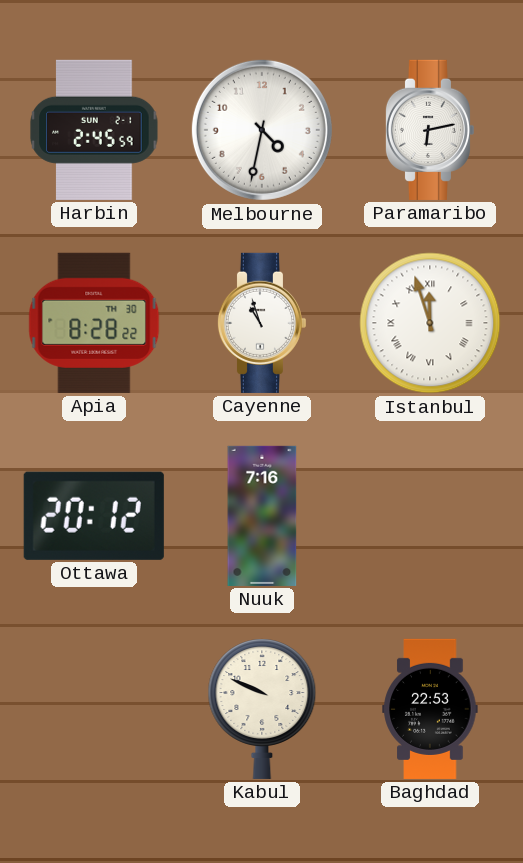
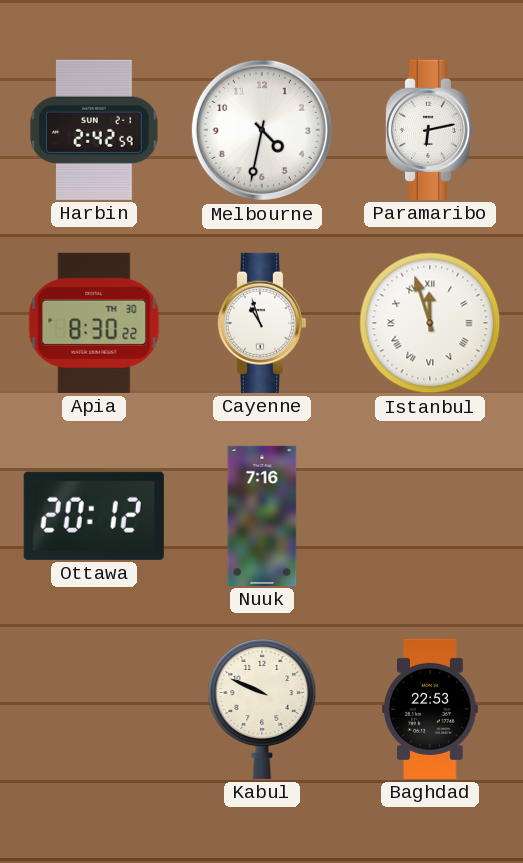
Harbin: 2:45 -> 2:42
Apia: 8:28 -> 8:30
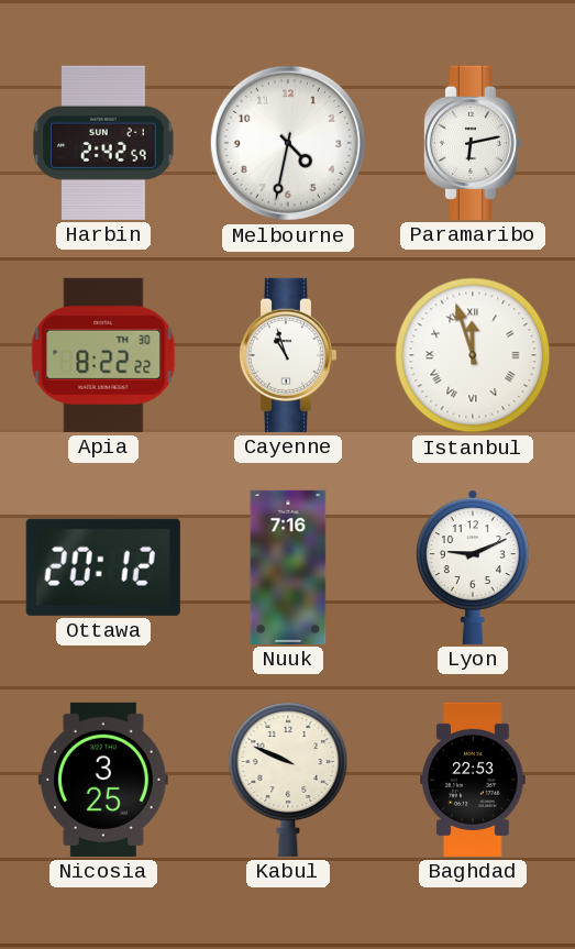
Apia: 8:30 -> 8:22
Lyon: none -> 9:11
Nicosia: none -> 3:25
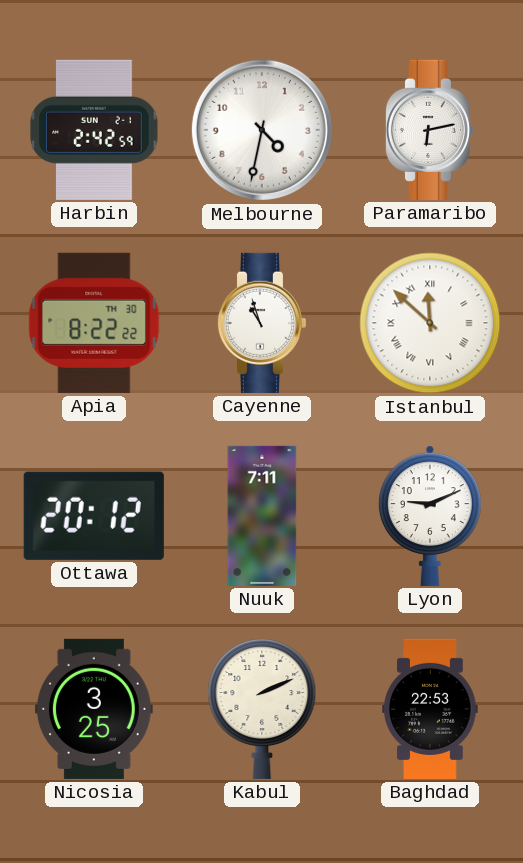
Istanbul: 11:57 -> 11:52
Nuuk: 7:16 -> 7:11
Kabul: 9:49 -> 2:11
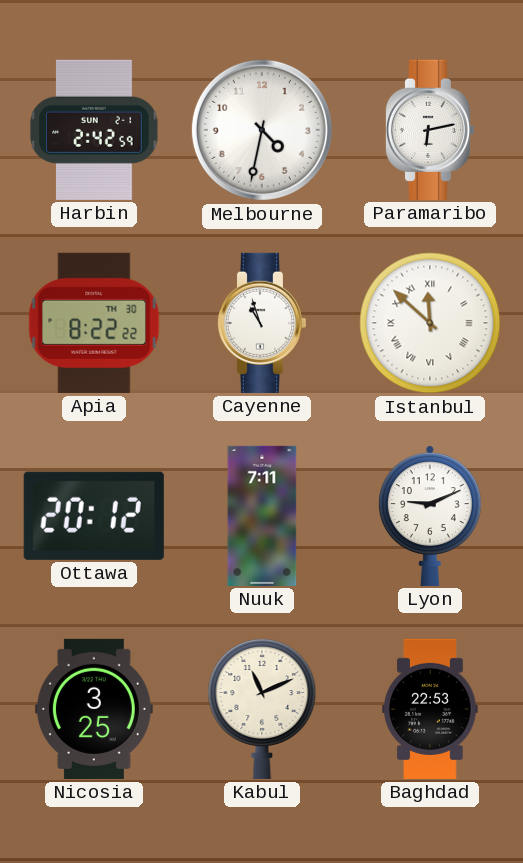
Kabul: 2:11 -> 11:11
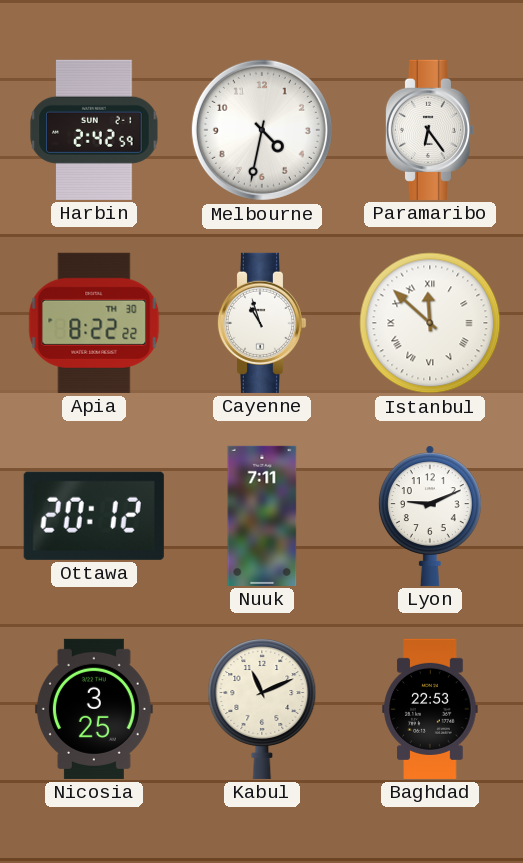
Paramaribo: 6:13 -> 6:24
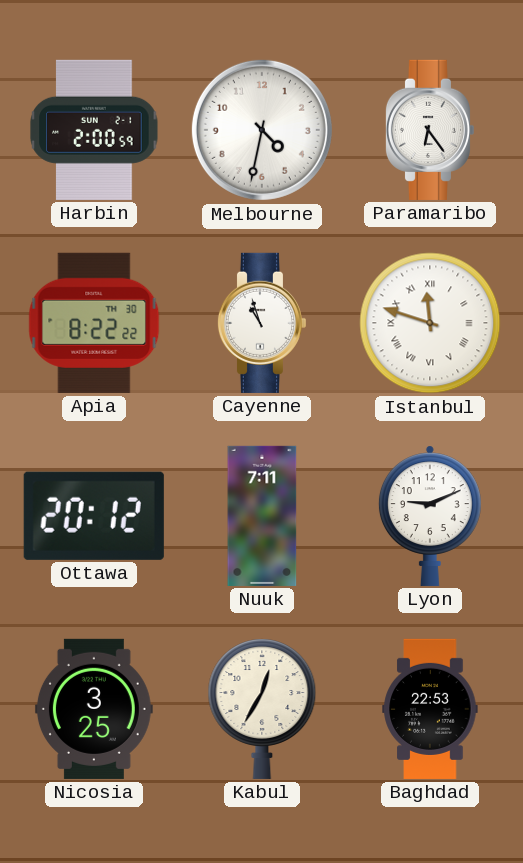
Harbin: 2:42 -> 2:00
Istanbul: 11:52 -> 11:48
Kabul: 11:11 -> 12:35
